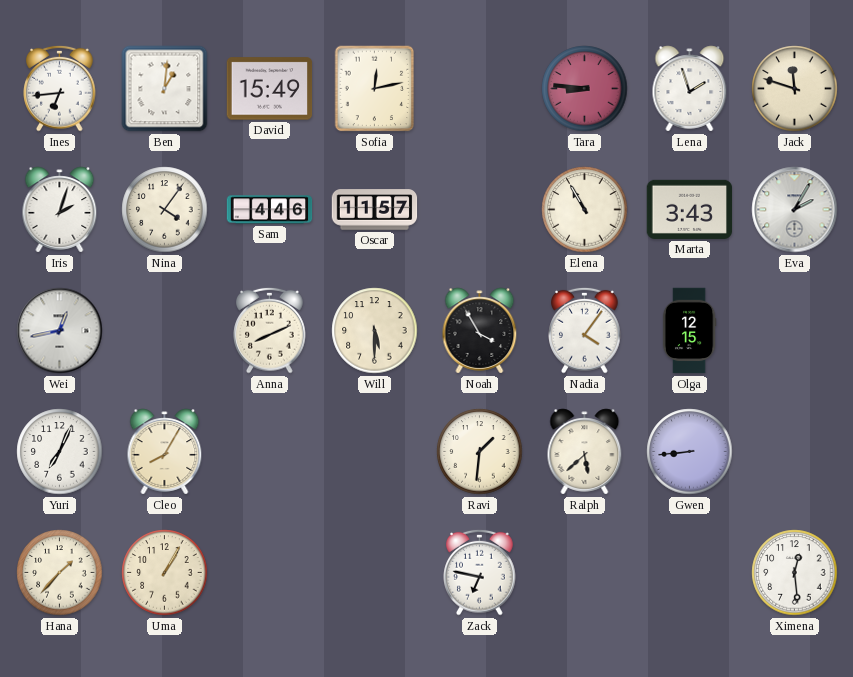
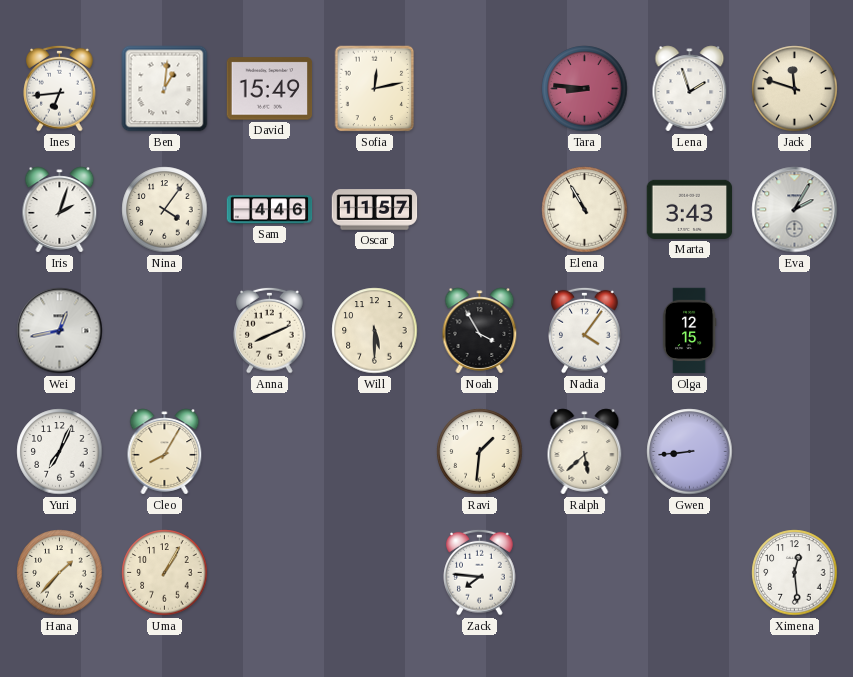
Zack: 6:47 -> 7:46
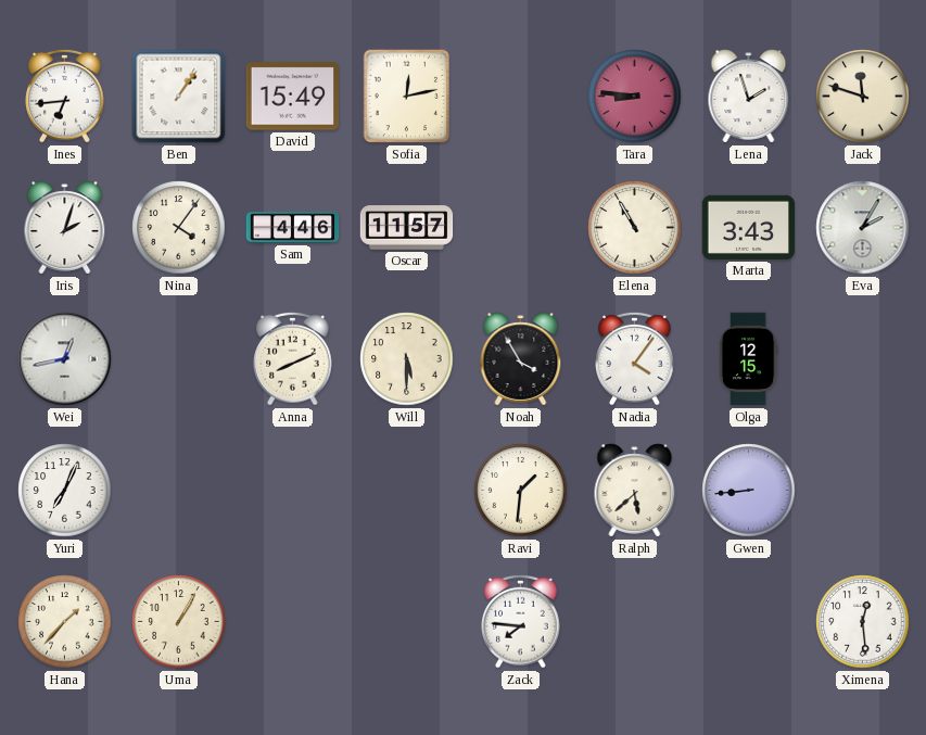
Ben: 1:01 -> 1:06
Cleo: 8:05 -> none
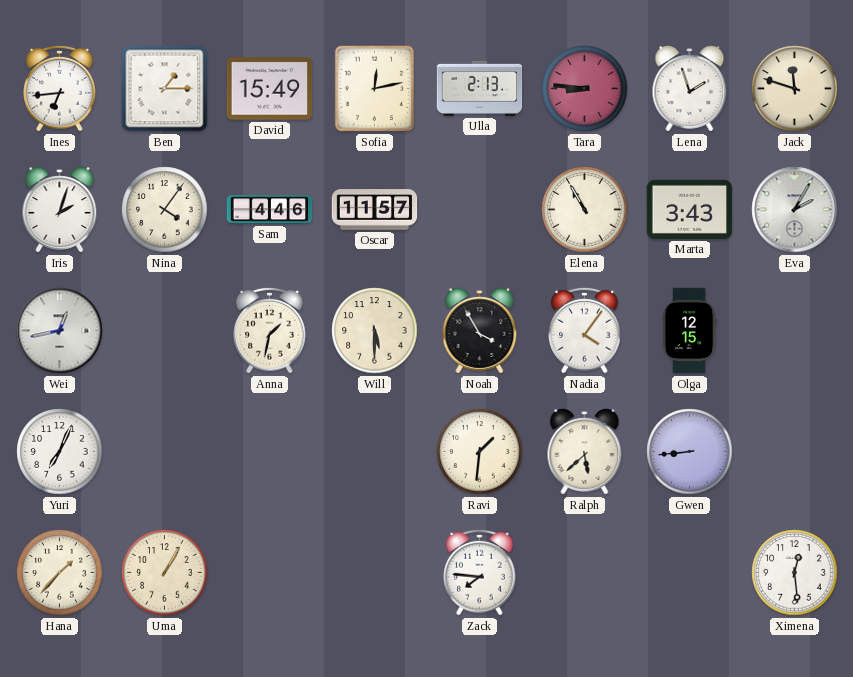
Ben: 1:06 -> 1:15
Ulla: none -> 2:13
Anna: 8:11 -> 1:32
